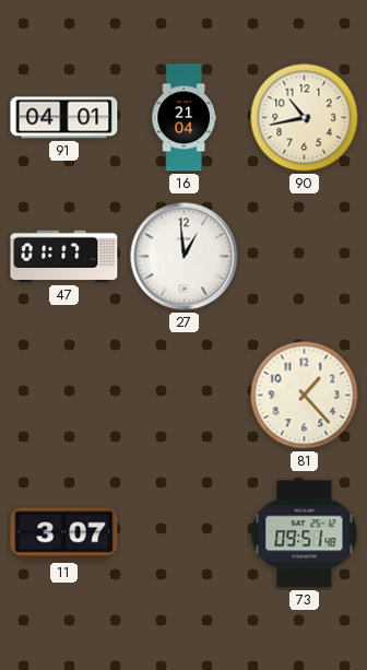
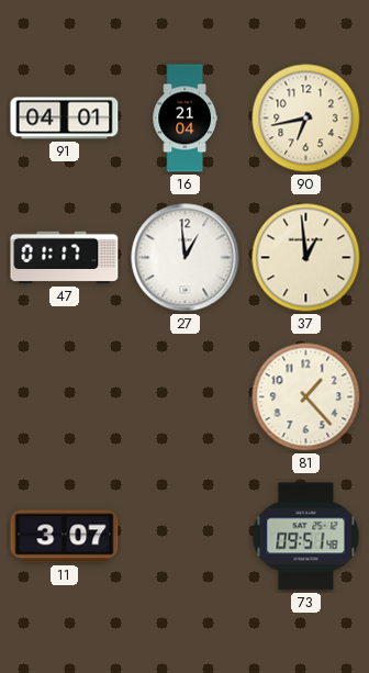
90: 10:43 -> 6:43
37: none -> 12:59
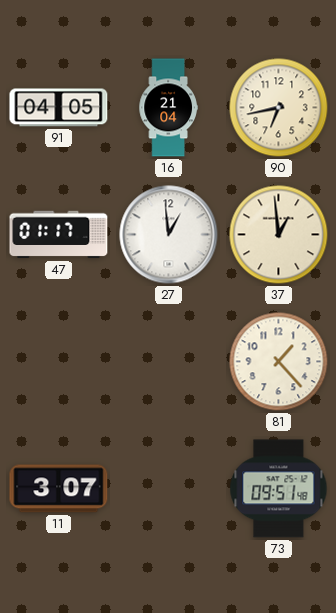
91: 04:01 -> 04:05
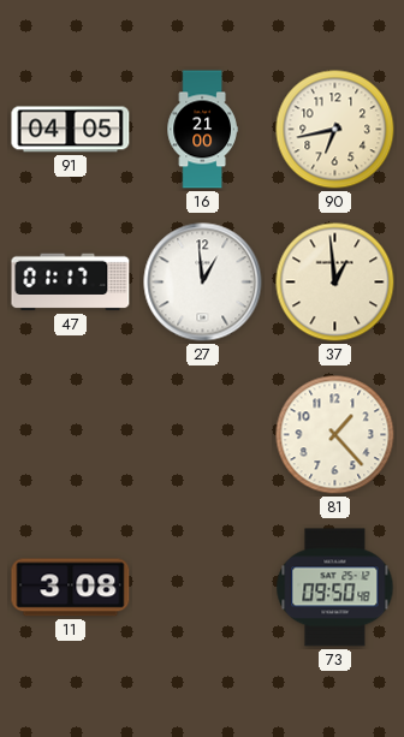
16: 21:04 -> 21:00
11: 3:07 -> 3:08
73: 09:51 -> 09:50
